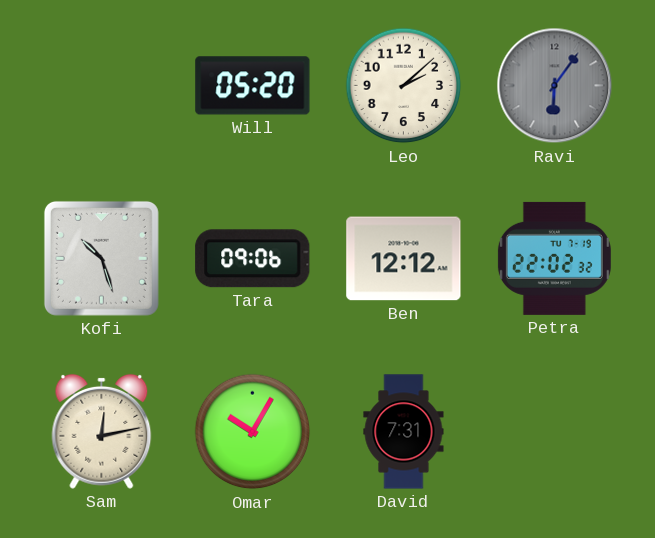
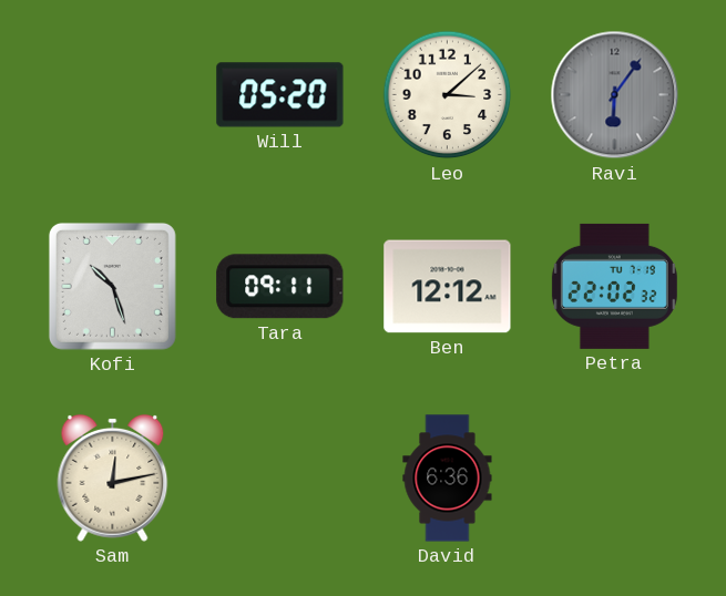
Leo: 2:08 -> 3:08
Tara: 09:06 -> 09:11
Omar: 10:05 -> none
David: 7:31 -> 6:36
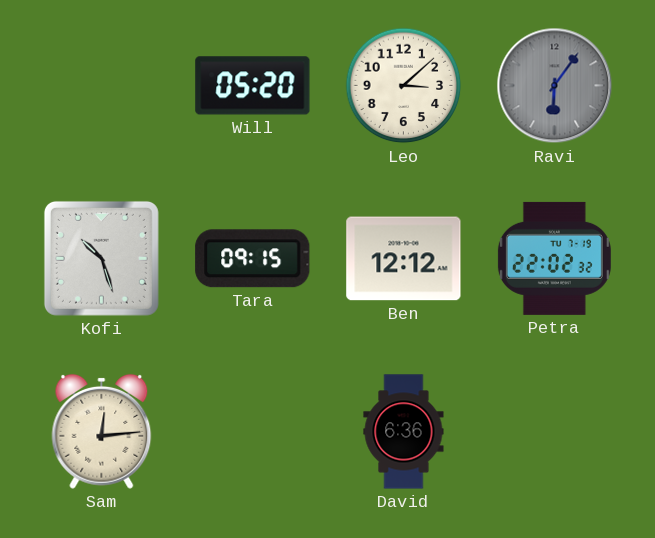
Tara: 09:11 -> 09:15
Sam: 12:13 -> 12:14
